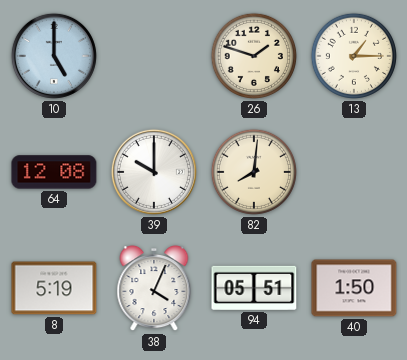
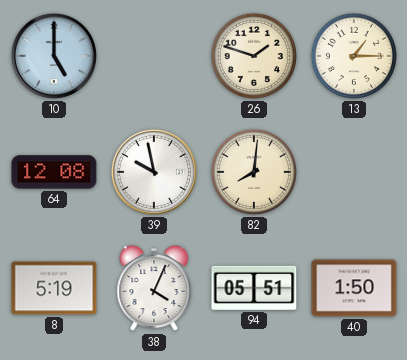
39: 10:00 -> 9:58
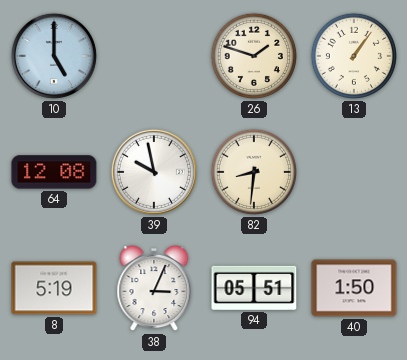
13: 1:15 -> 1:06
82: 8:01 -> 8:31
38: 4:04 -> 3:04
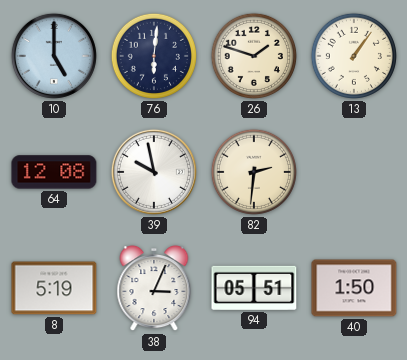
76: none -> 6:01
82: 8:31 -> 2:31
